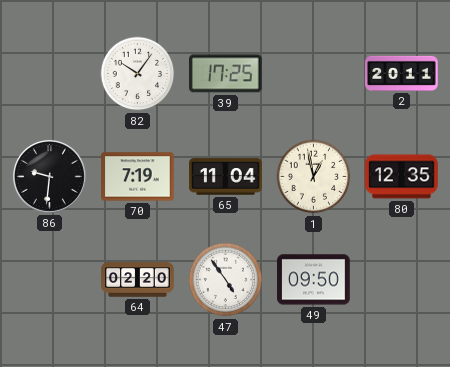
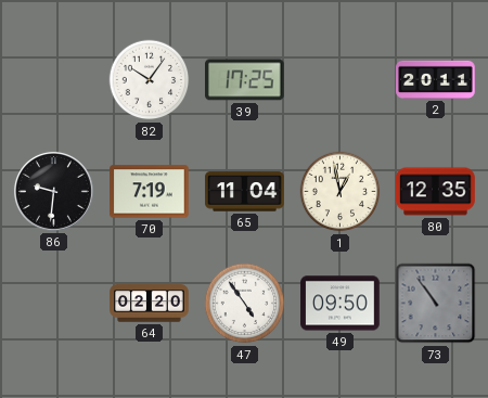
73: none -> 10:54
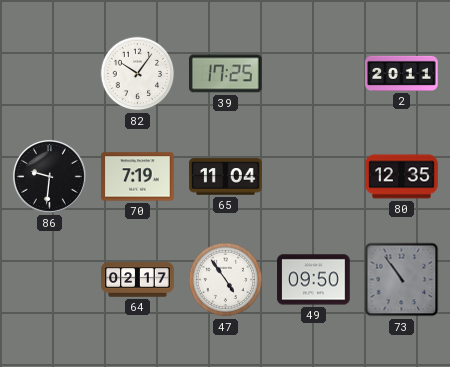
1: 12:58 -> none
64: 02:20 -> 02:17
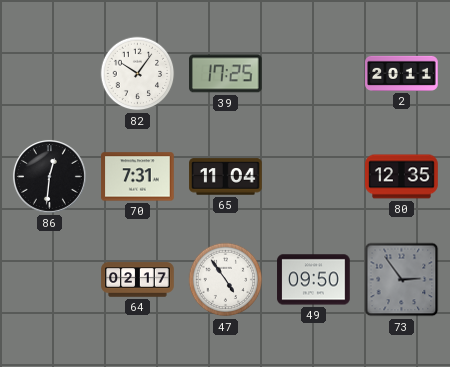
86: 9:31 -> 12:31
70: 7:19 -> 7:31
73: 10:54 -> 2:54
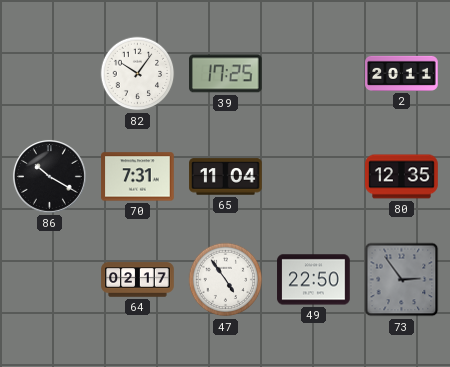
86: 12:31 -> 10:20
49: 09:50 -> 22:50
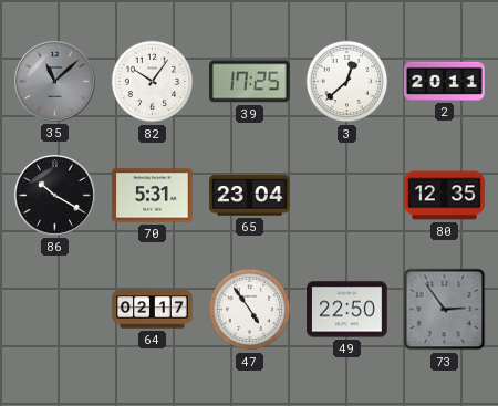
35: none -> 11:08
3: none -> 12:38
70: 7:31 -> 5:31
65: 11:04 -> 23:04
